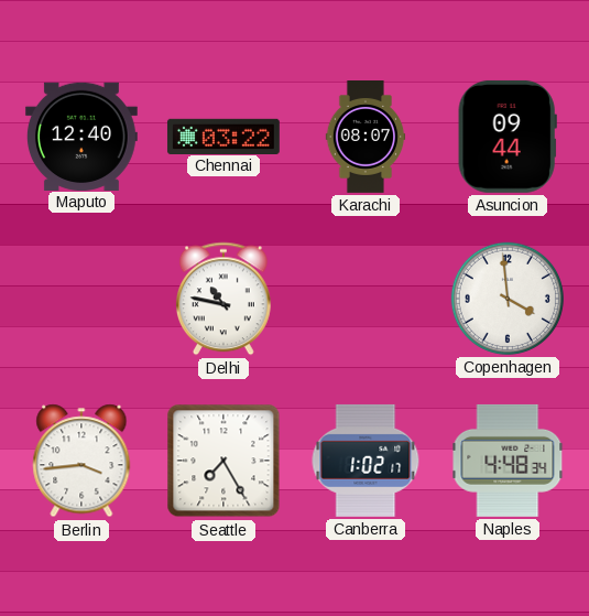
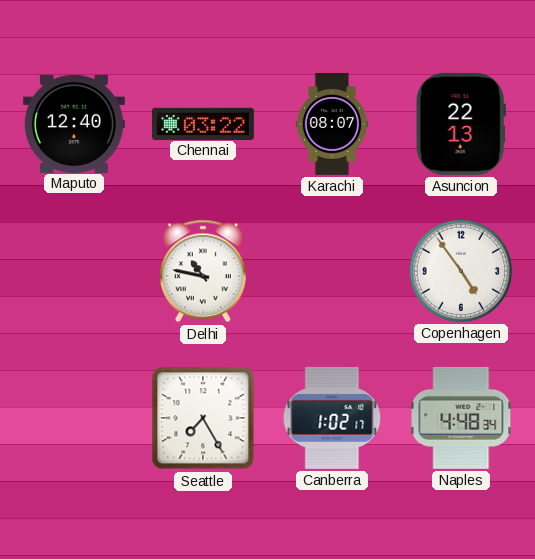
Asuncion: 09:44 -> 22:13
Copenhagen: 3:59 -> 4:54
Berlin: 3:44 -> none
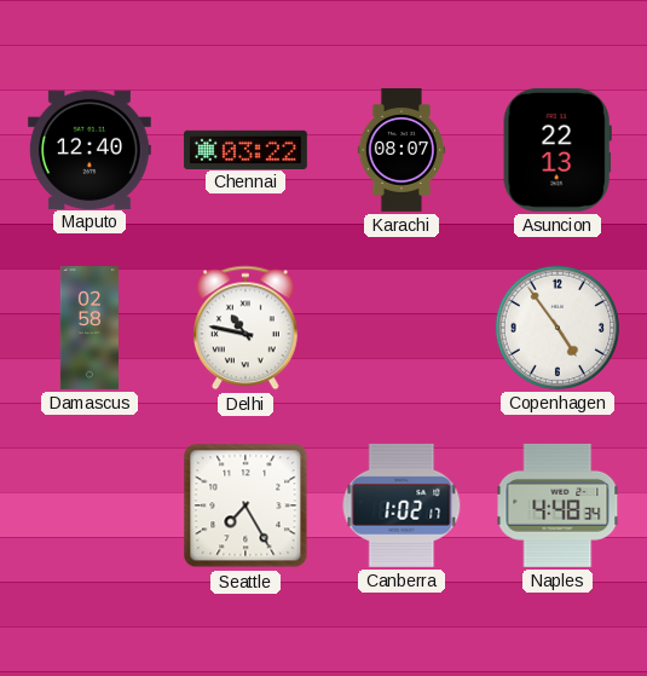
Damascus: none -> 02:58
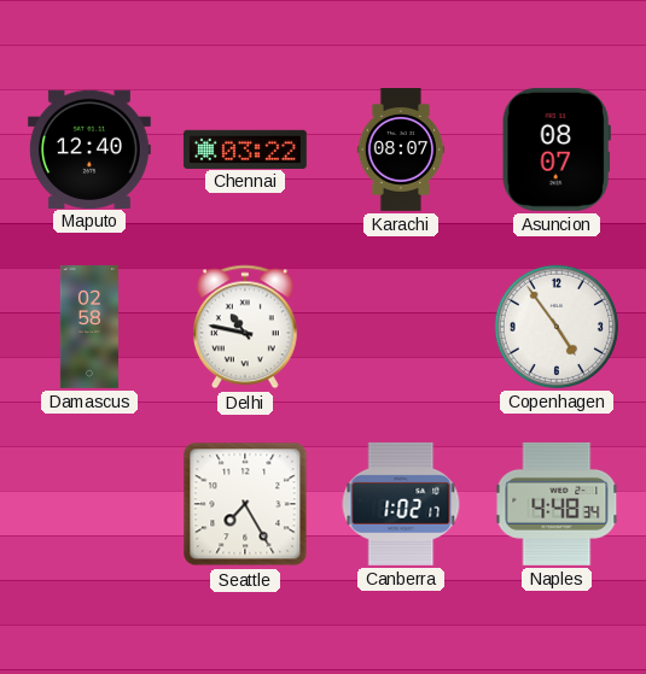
Asuncion: 22:13 -> 08:07
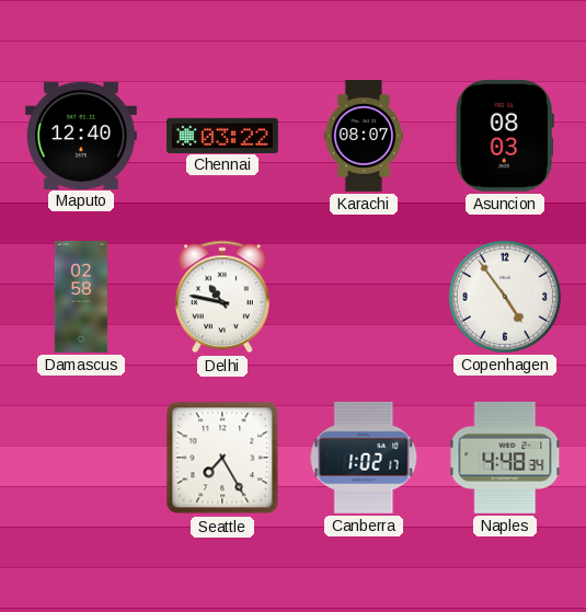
Asuncion: 08:07 -> 08:03
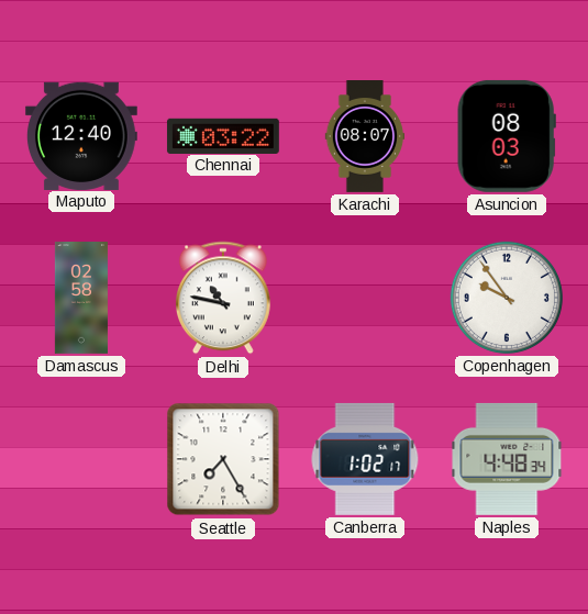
Copenhagen: 4:54 -> 9:54
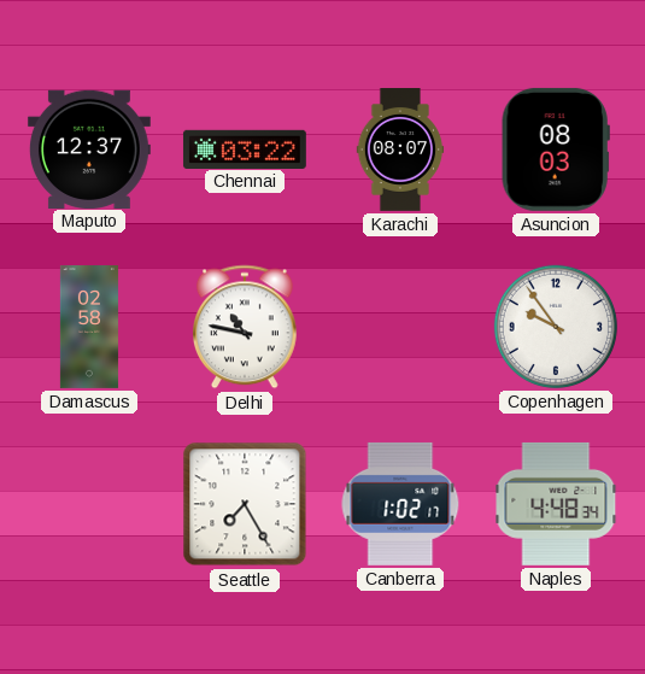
Maputo: 12:40 -> 12:37
